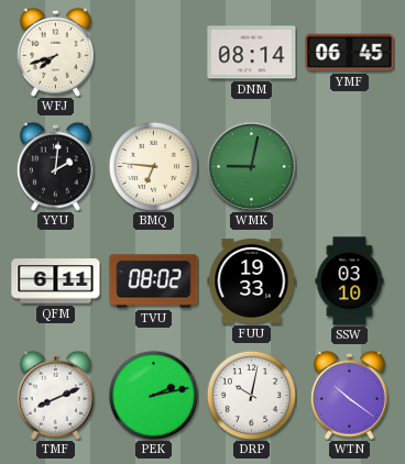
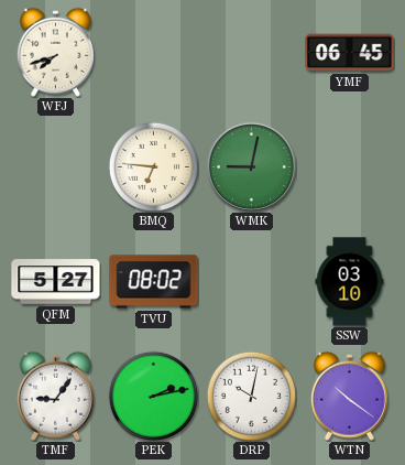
DNM: 08:14 -> none
YYU: 2:01 -> none
QFM: 6:11 -> 5:27
FUU: 19:33 -> none
TMF: 8:11 -> 9:06
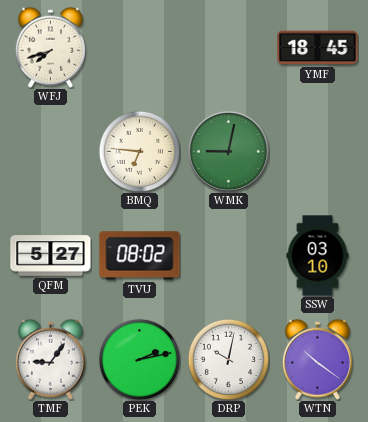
YMF: 06:45 -> 18:45
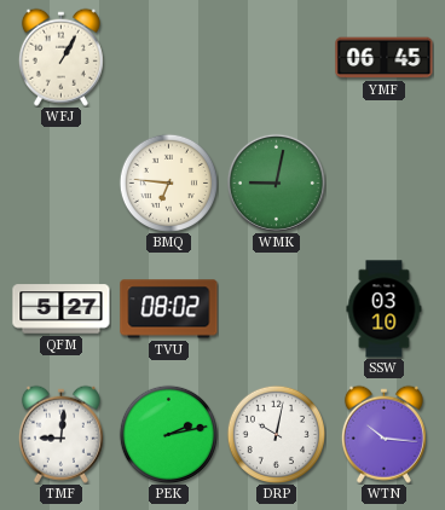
WFJ: 7:42 -> 1:05
YMF: 18:45 -> 06:45
TMF: 9:06 -> 9:01
WTN: 10:21 -> 10:16
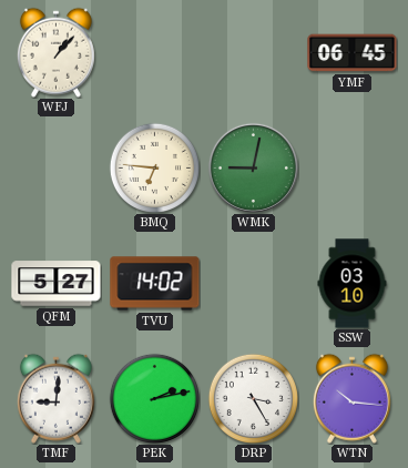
WFJ: 1:05 -> 1:07
TVU: 08:02 -> 14:02
DRP: 10:02 -> 3:25
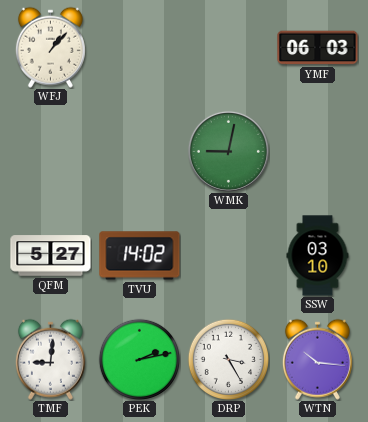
YMF: 06:45 -> 06:03
BMQ: 6:46 -> none
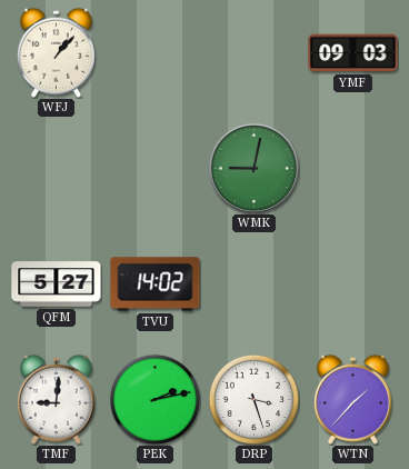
YMF: 06:03 -> 09:03
SSW: 03:10 -> none
DRP: 3:25 -> 3:27
WTN: 10:16 -> 1:37
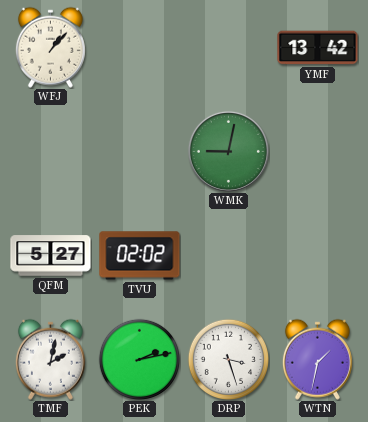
YMF: 09:03 -> 13:42
TVU: 14:02 -> 02:02
TMF: 9:01 -> 2:02
WTN: 1:37 -> 1:32
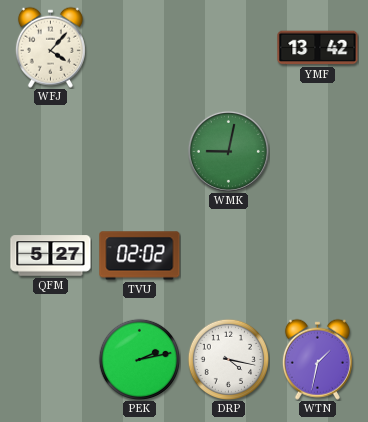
WFJ: 1:07 -> 4:07
TMF: 2:02 -> none
DRP: 3:27 -> 4:17
